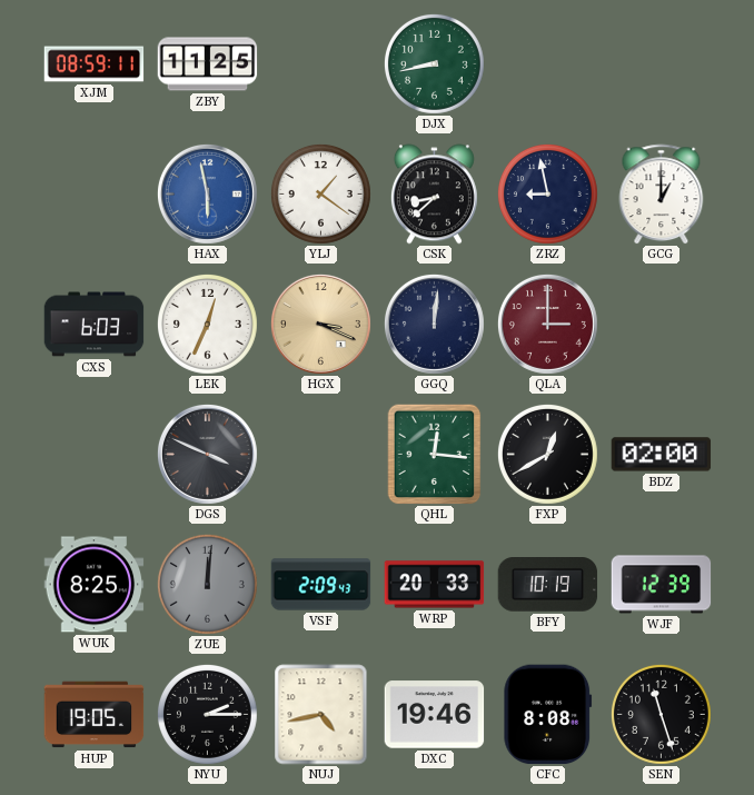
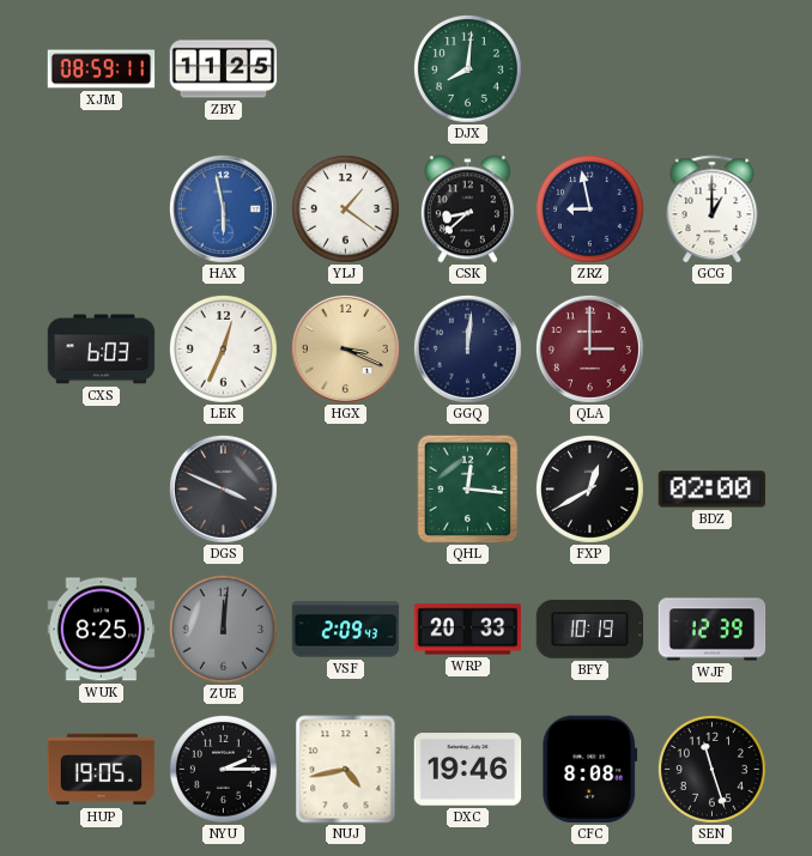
DJX: 8:43 -> 8:01
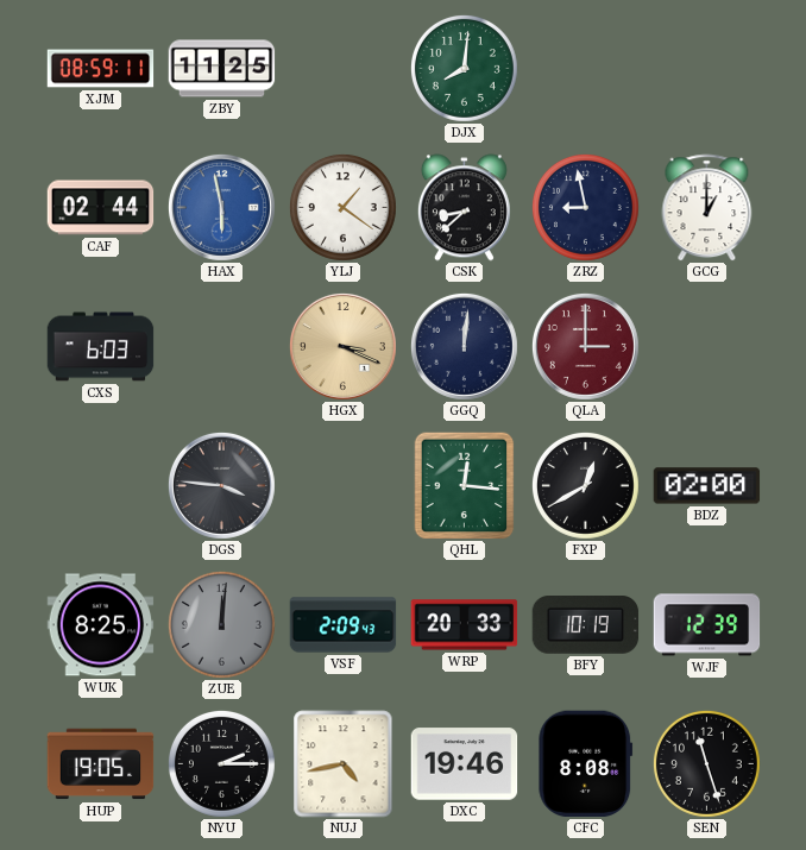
CAF: none -> 02:44
LEK: 12:34 -> none
DGS: 3:49 -> 3:46
